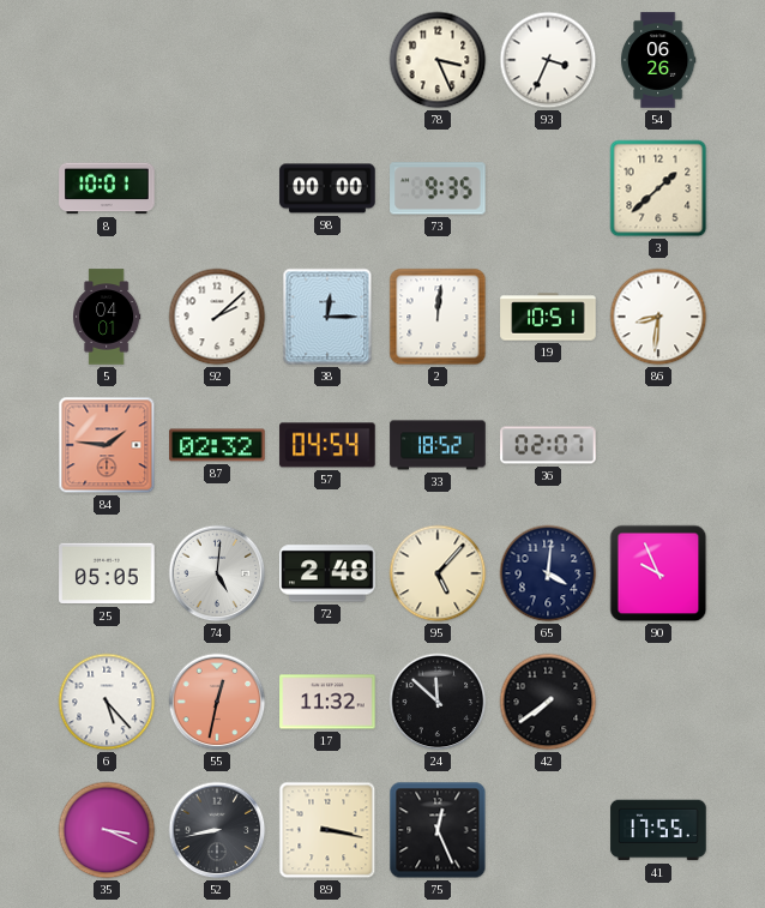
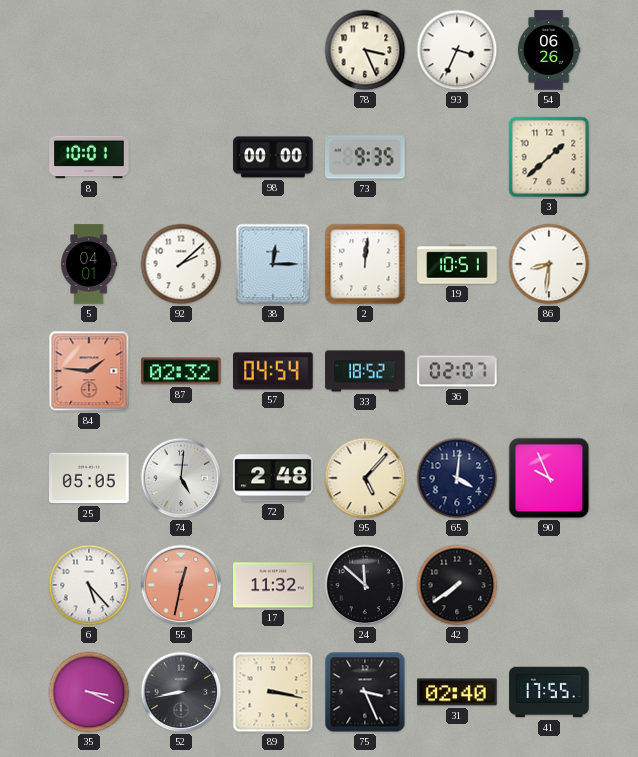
75: 12:26 -> 3:26
31: none -> 02:40
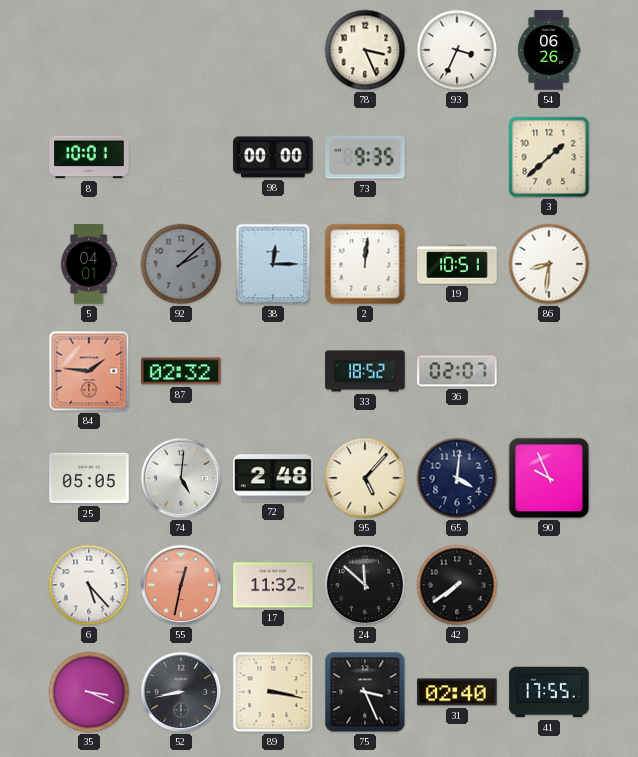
92 dial: white -> grey
57: 04:54 -> none
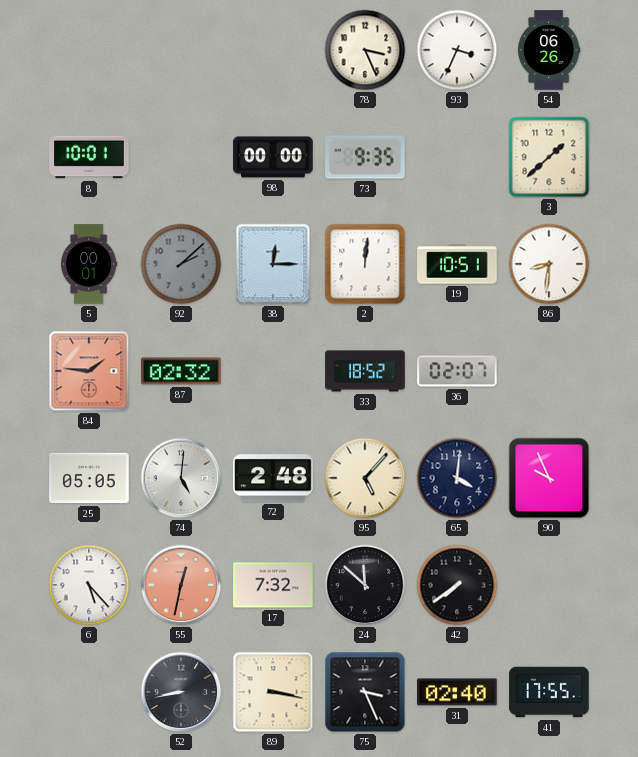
5: 04:01 -> 00:01
17: 11:32 -> 7:32
35: 3:19 -> none
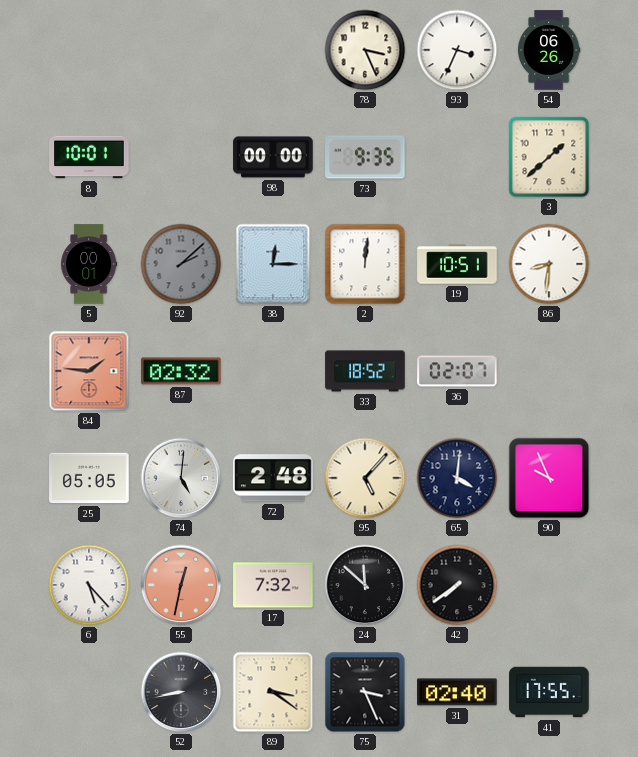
89: 3:17 -> 3:21
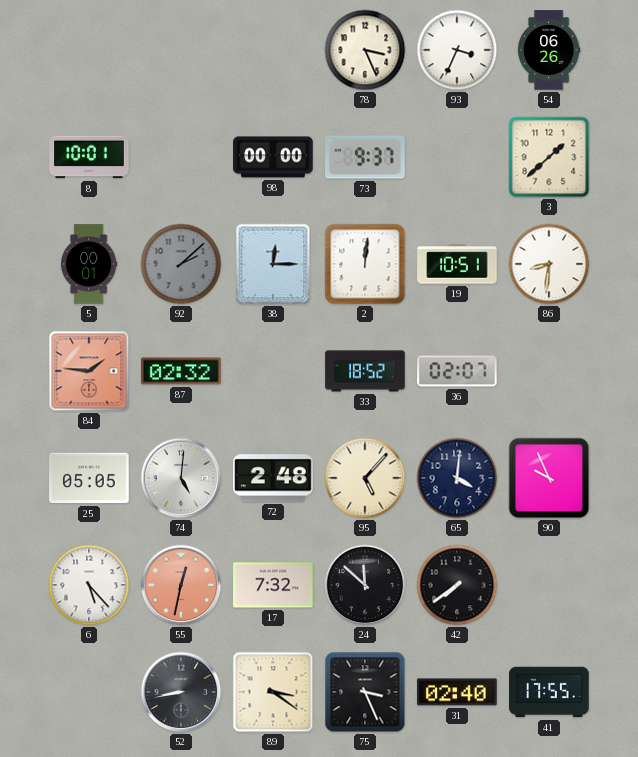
73: 9:35 -> 9:37
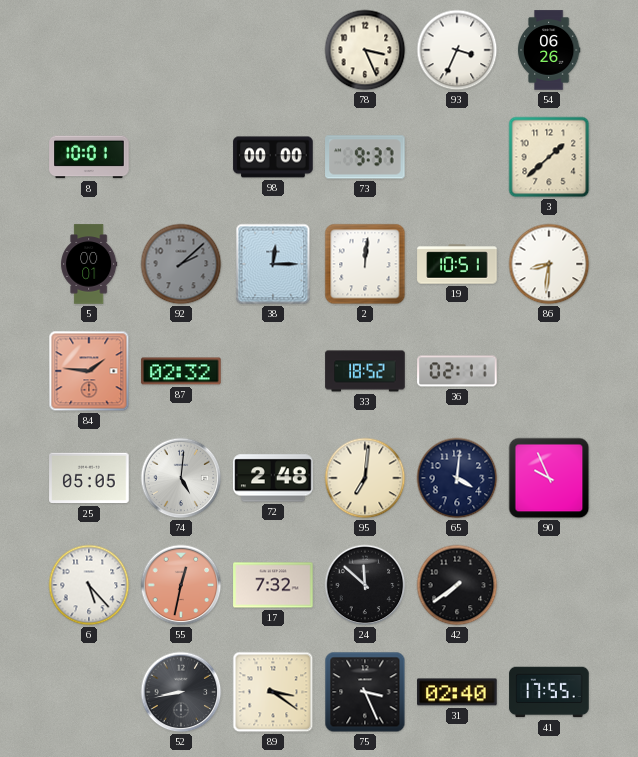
36: 02:07 -> 02:11
95: 5:07 -> 7:01
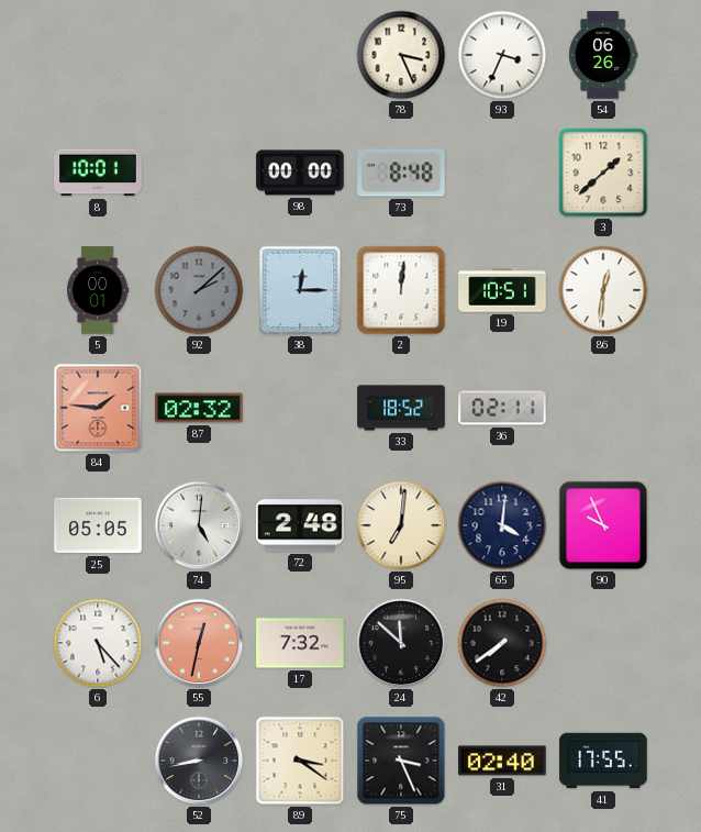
73: 9:37 -> 8:48
86: 8:31 -> 12:31
